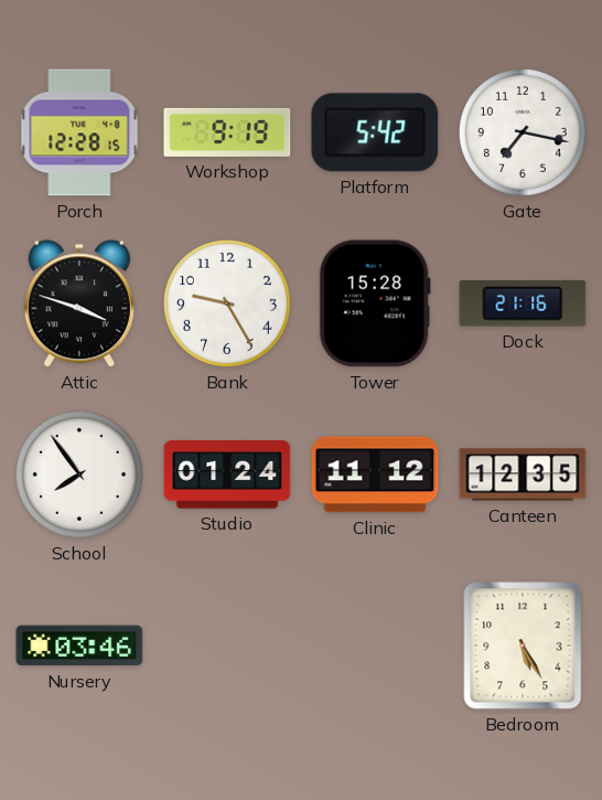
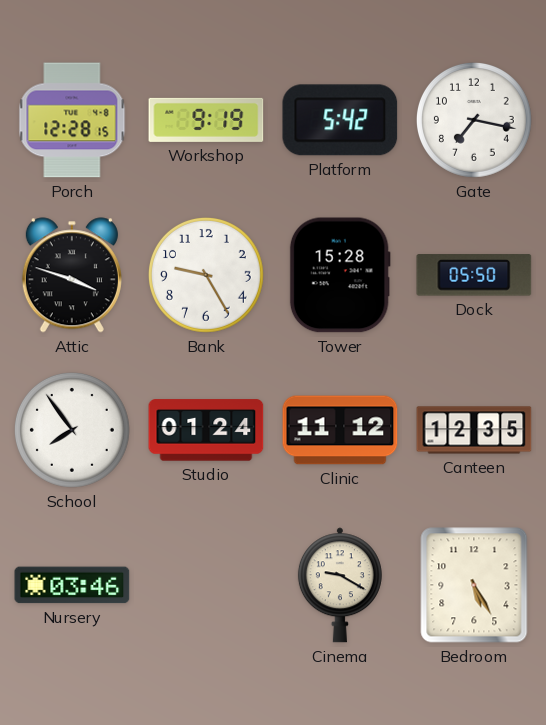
Dock: 21:16 -> 05:50
Cinema: none -> 9:20
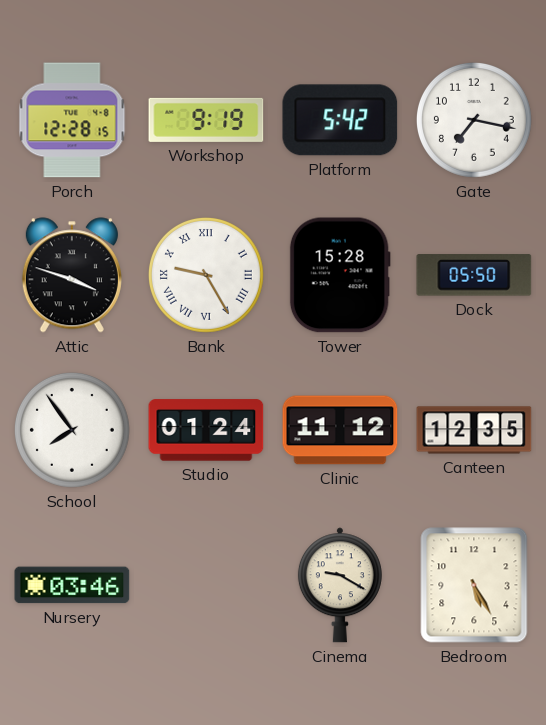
Bank numerals: Arabic -> Roman
